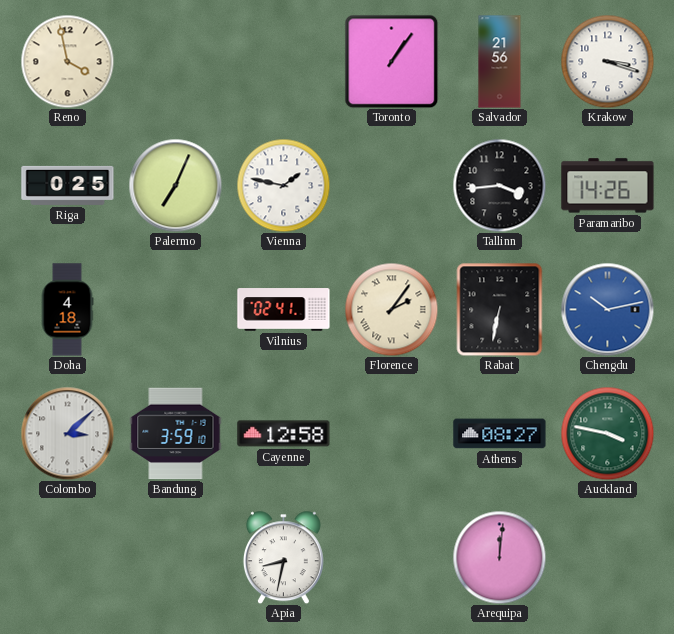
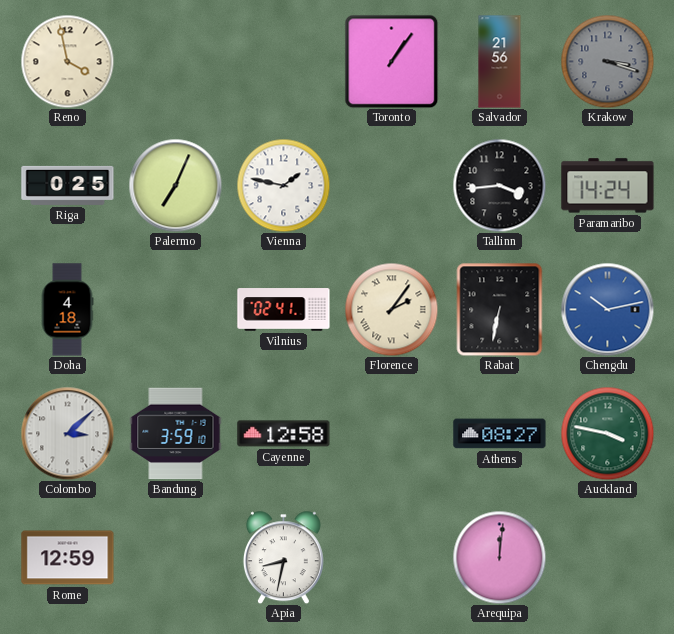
Krakow dial: white -> grey
Paramaribo: 14:26 -> 14:24
Rome: none -> 12:59
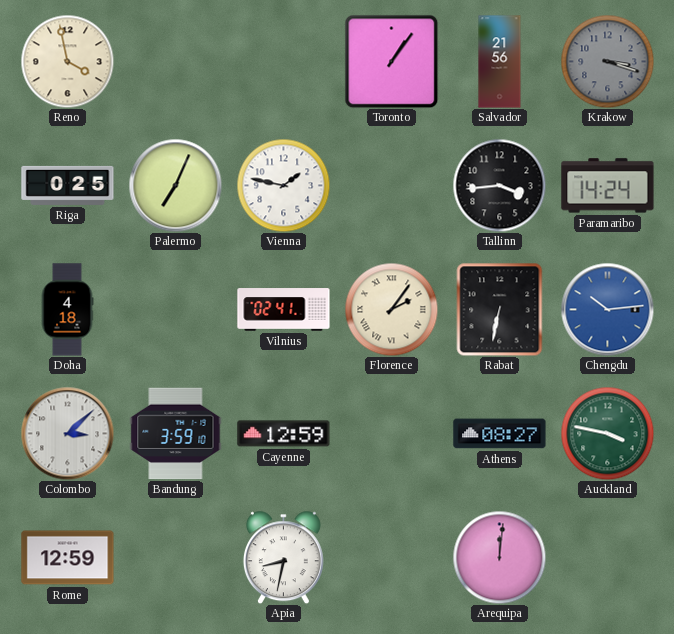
Chengdu: 10:13 -> 10:14
Cayenne: 12:58 -> 12:59
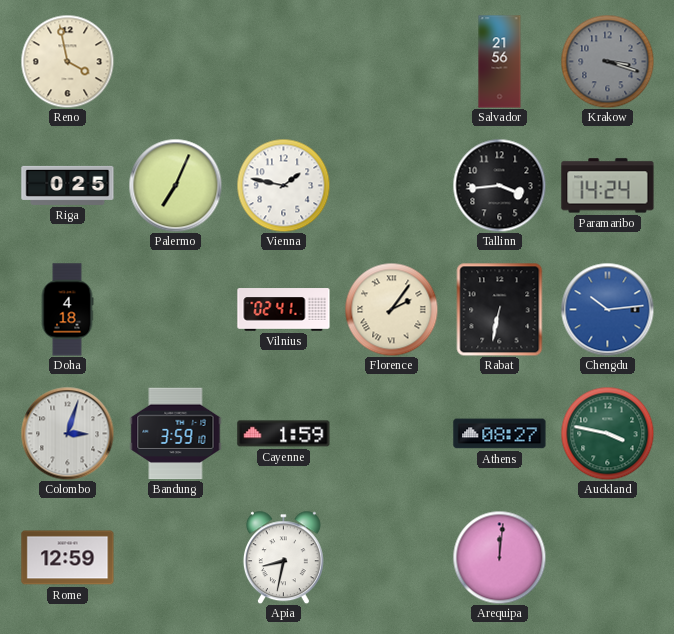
Toronto: 1:06 -> none
Colombo: 3:08 -> 3:03
Cayenne: 12:59 -> 1:59
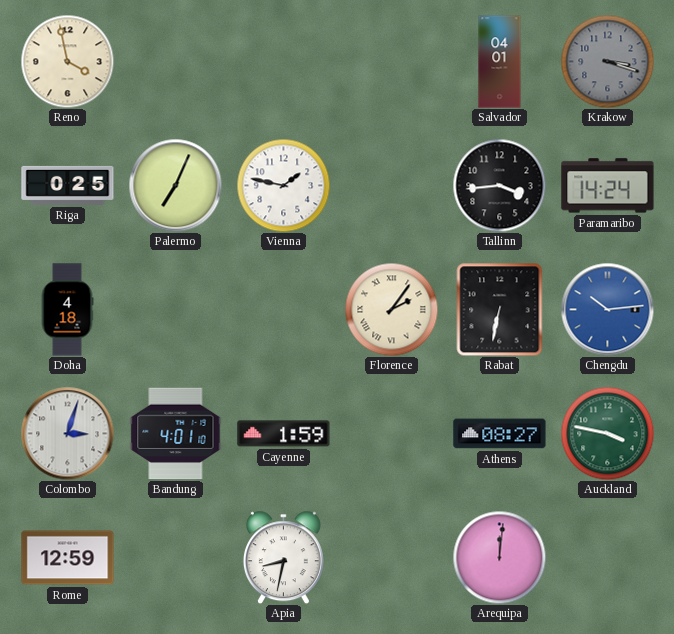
Salvador: 21:56 -> 04:01
Vilnius: 02:41 -> none
Bandung: 3:59 -> 4:01
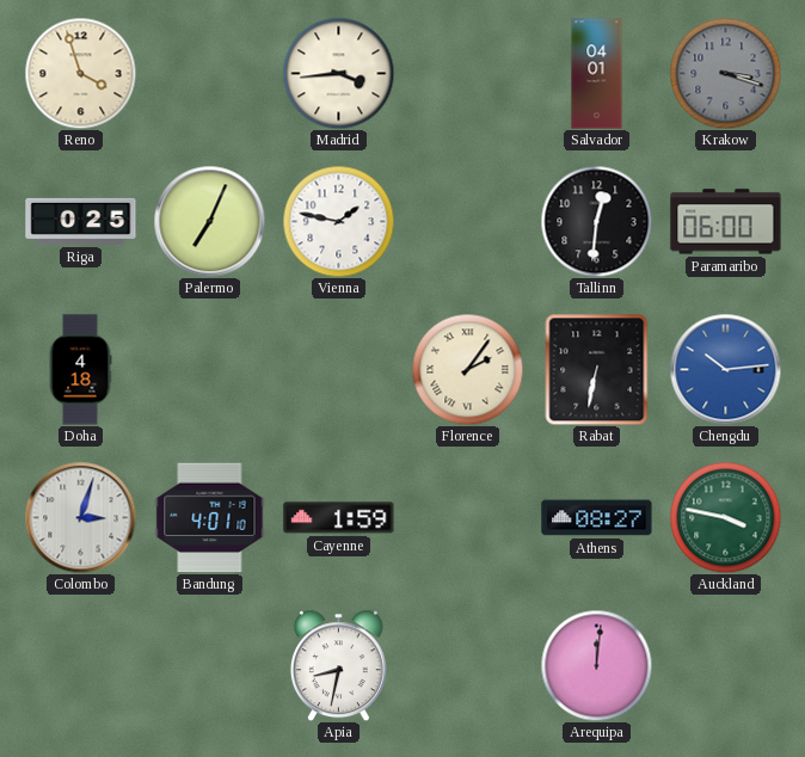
Reno: 3:58 -> 3:57
Madrid: none -> 3:44
Tallinn: 3:44 -> 12:31
Paramaribo: 14:24 -> 06:00
Rome: 12:59 -> none
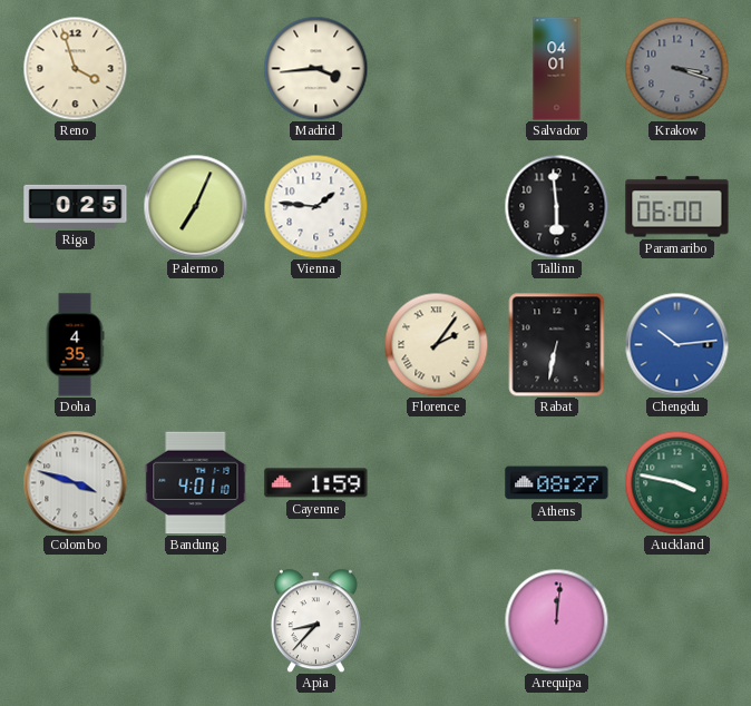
Vienna: 1:47 -> 1:46
Tallinn: 12:31 -> 5:59
Doha: 4:18 -> 4:35
Colombo: 3:03 -> 3:48
Apia: 8:32 -> 8:37
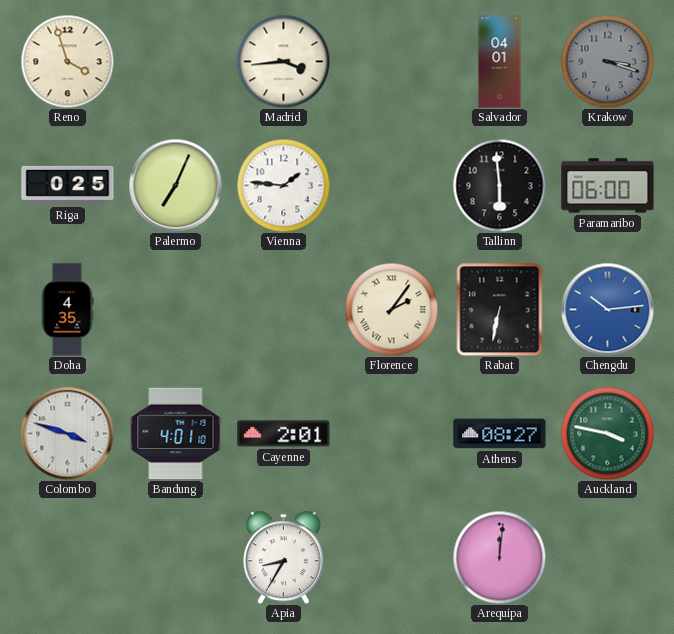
Cayenne: 1:59 -> 2:01
Apia: 8:37 -> 8:35
